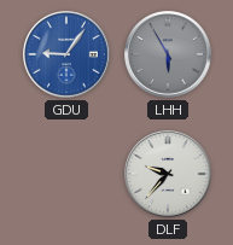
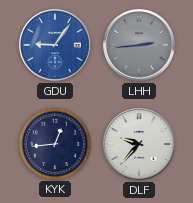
LHH: 5:55 -> 2:44
KYK: none -> 12:44
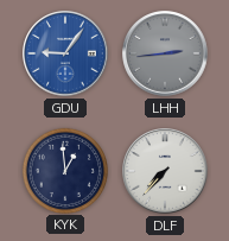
KYK: 12:44 -> 12:59
DLF: 9:37 -> 7:37
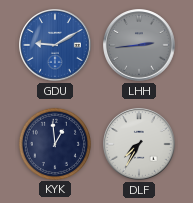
GDU: 9:06 -> 9:10
DLF: 7:37 -> 7:35
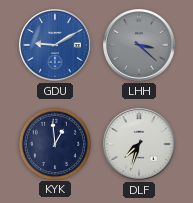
LHH: 2:44 -> 3:22
DLF: 7:35 -> 7:33
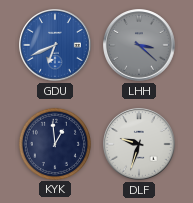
GDU: 9:10 -> 6:41
DLF: 7:33 -> 9:33
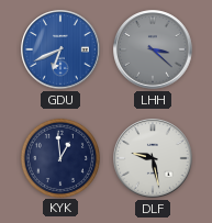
DLF: 9:33 -> 9:28
